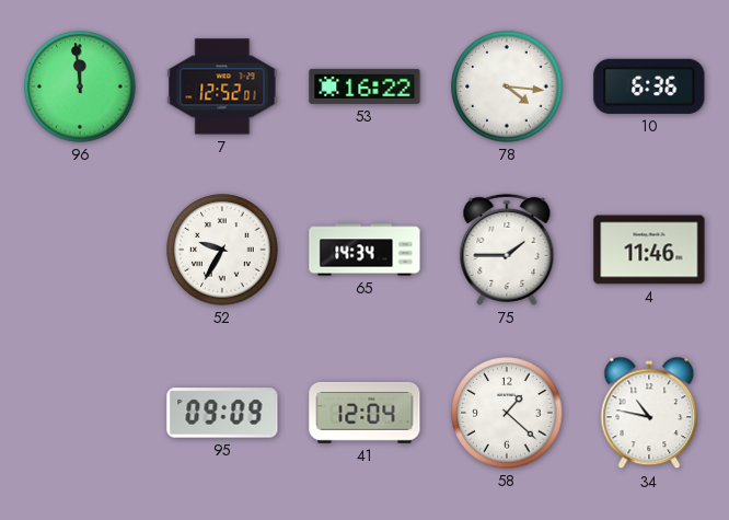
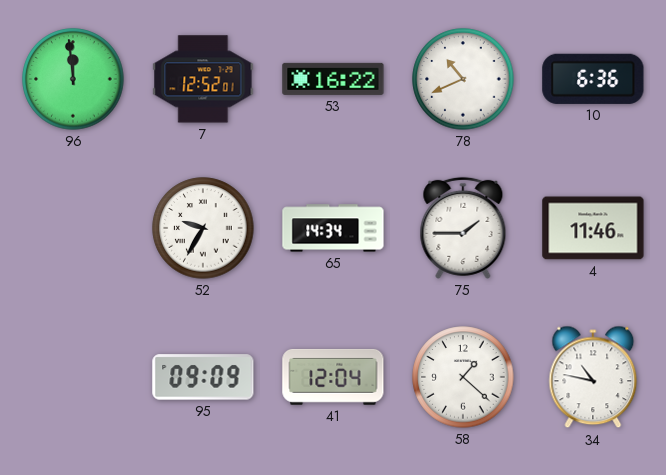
78: 4:16 -> 10:41
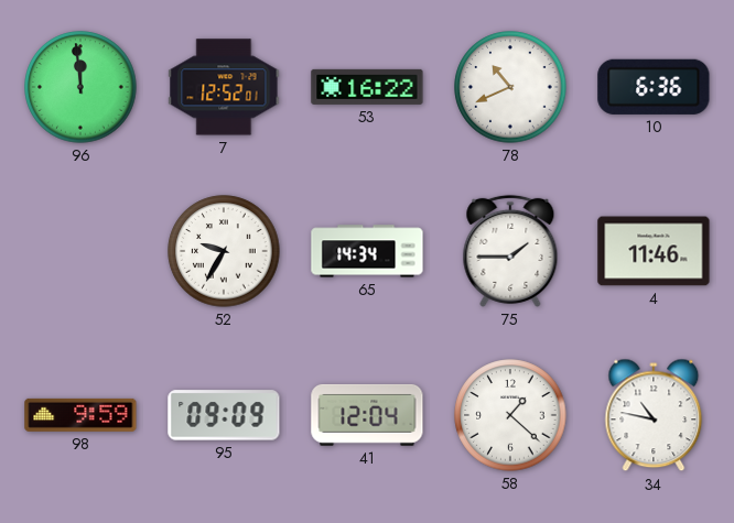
98: none -> 9:59
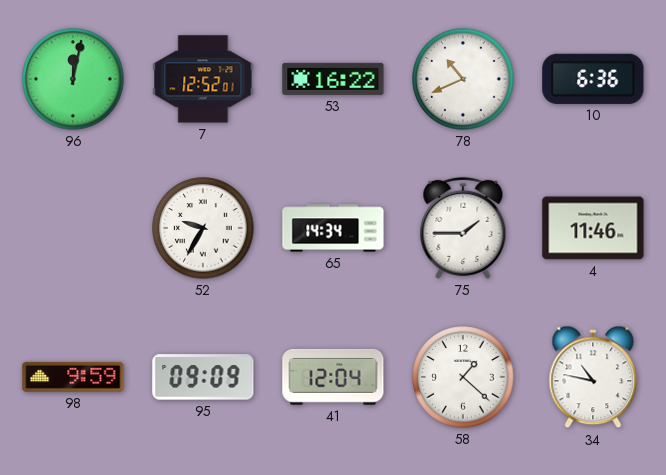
96: 11:59 -> 12:02
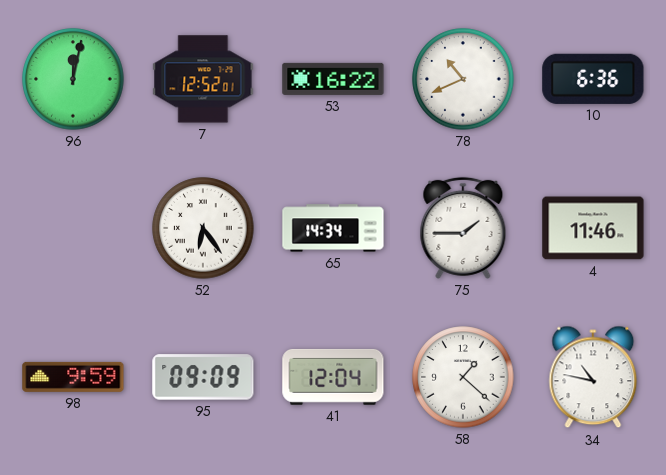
52: 9:35 -> 6:24
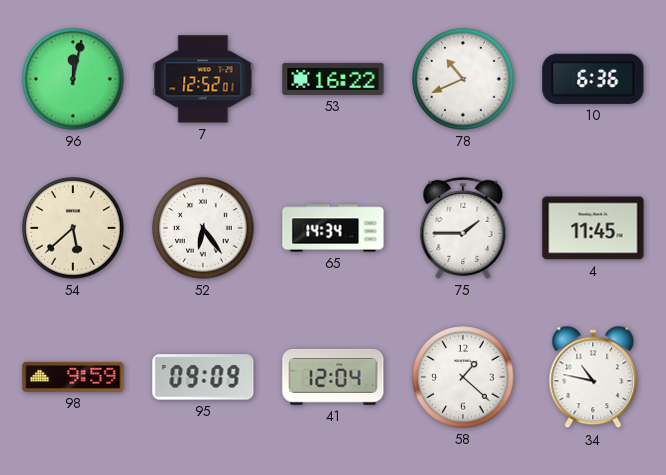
54: none -> 5:38
4: 11:46 -> 11:45
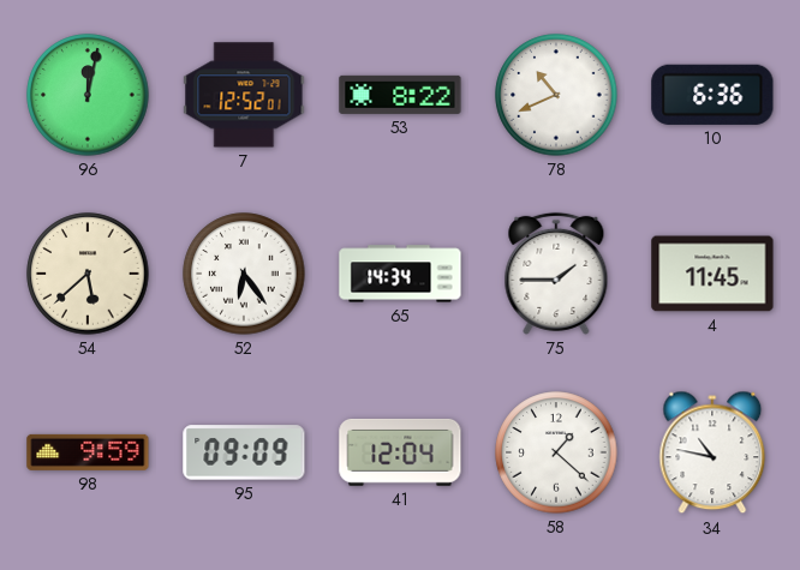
53: 16:22 -> 8:22
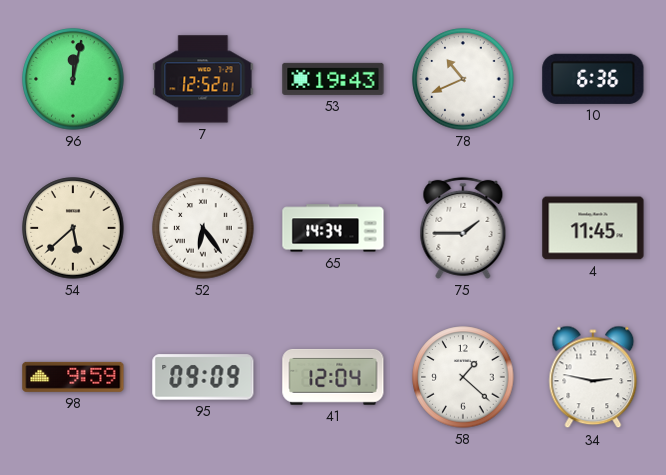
53: 8:22 -> 19:43
34: 10:47 -> 2:47
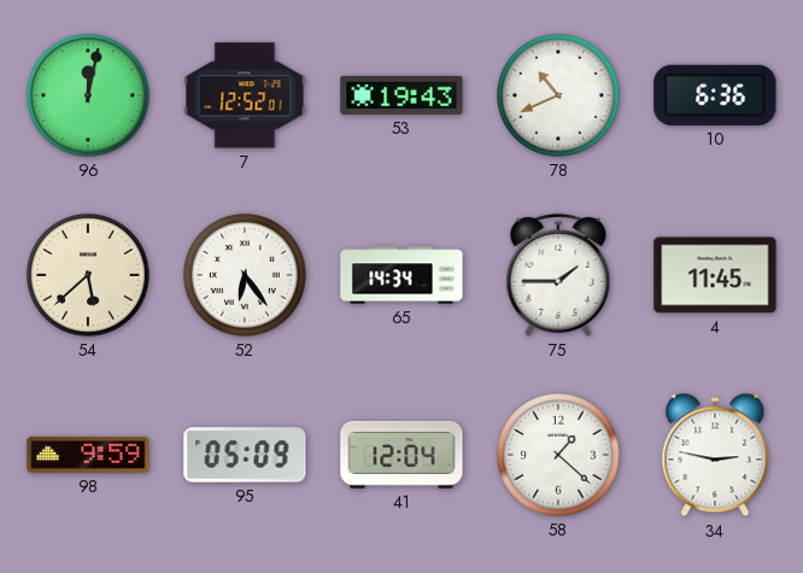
95: 09:09 -> 05:09
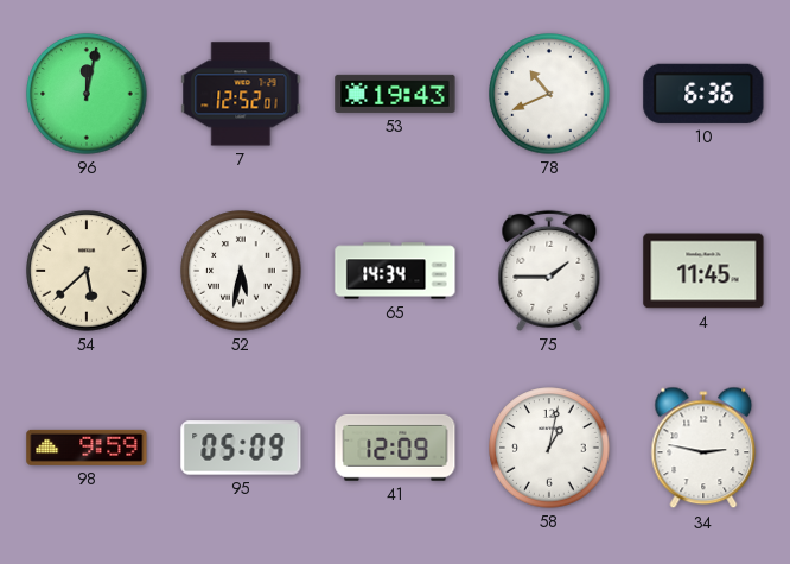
52: 6:24 -> 5:32
41: 12:04 -> 12:09
58: 1:22 -> 1:02
